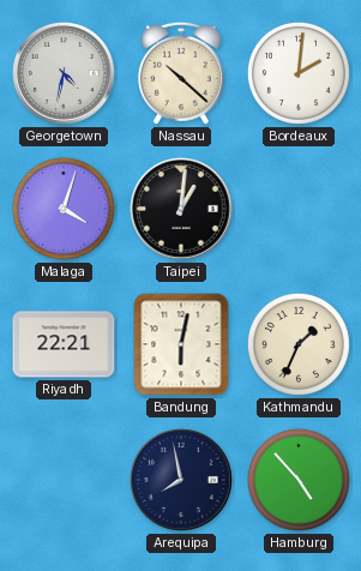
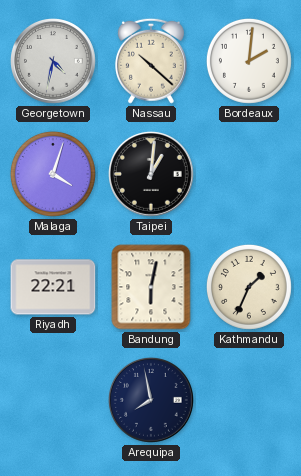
Hamburg: 4:53 -> none
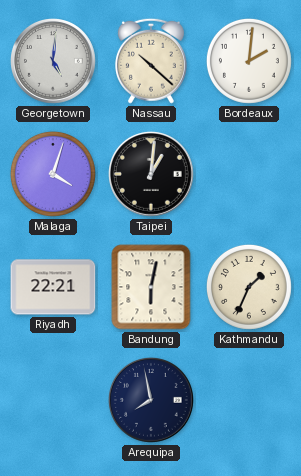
Georgetown: 4:32 -> 5:01
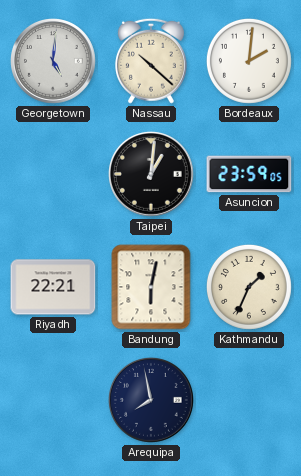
Malaga: 4:03 -> none
Asuncion: none -> 23:59
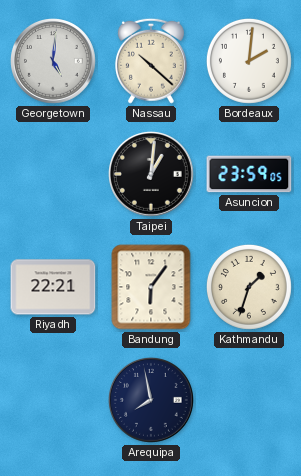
Bandung: 6:02 -> 6:06
Kathmandu: 1:34 -> 1:33
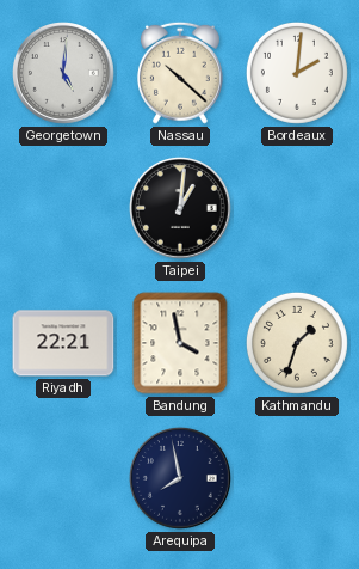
Asuncion: 23:59 -> none
Bandung: 6:06 -> 3:58
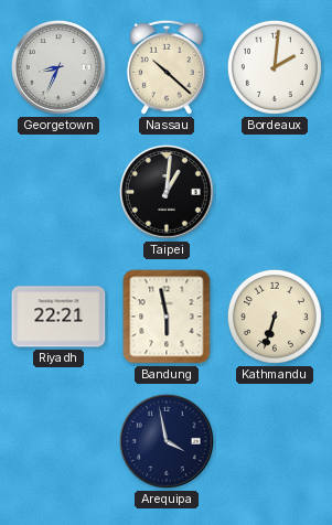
Georgetown: 5:01 -> 8:34
Bandung: 3:58 -> 5:58
Kathmandu: 1:33 -> 6:33
Arequipa: 7:58 -> 3:58
